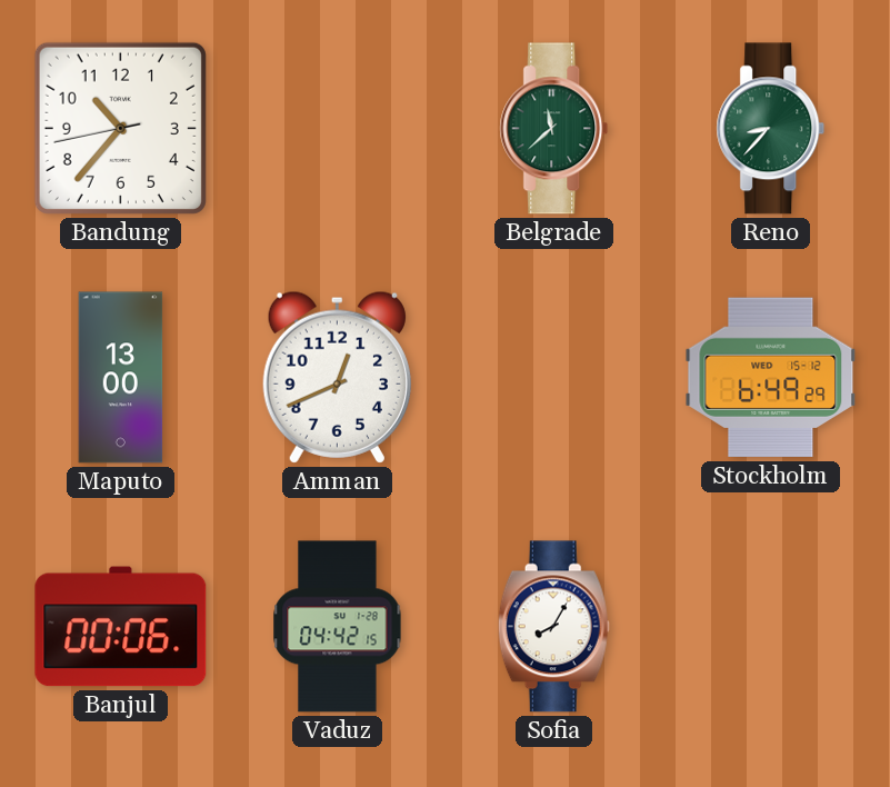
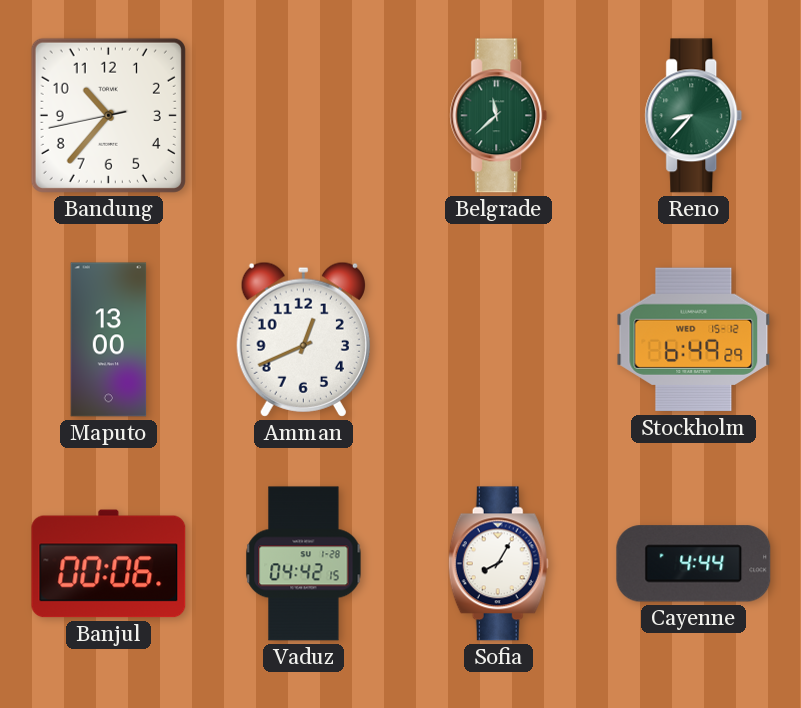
Cayenne: none -> 4:44
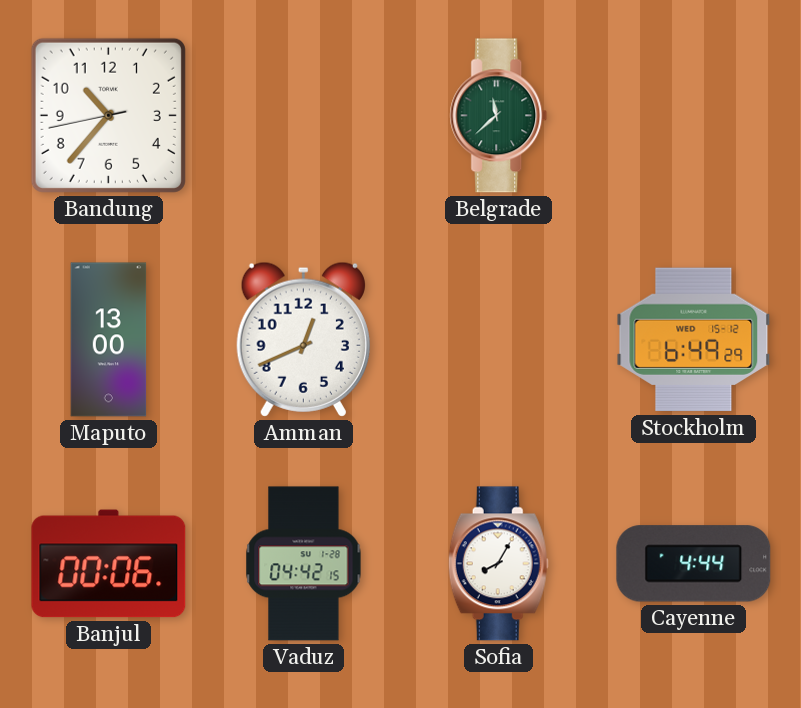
Reno: 8:37 -> none
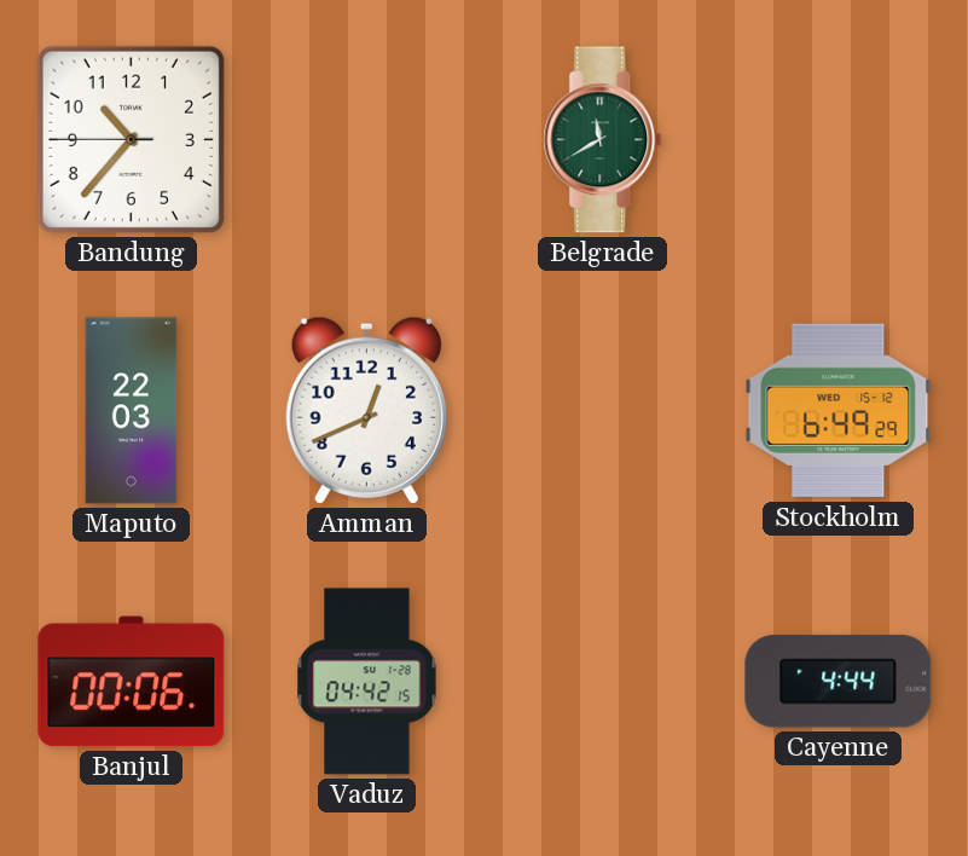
Bandung: 10:36:43 -> 10:36:45
Belgrade: 11:38 -> 11:40
Maputo: 13:00 -> 22:03
Sofia: 8:05 -> none
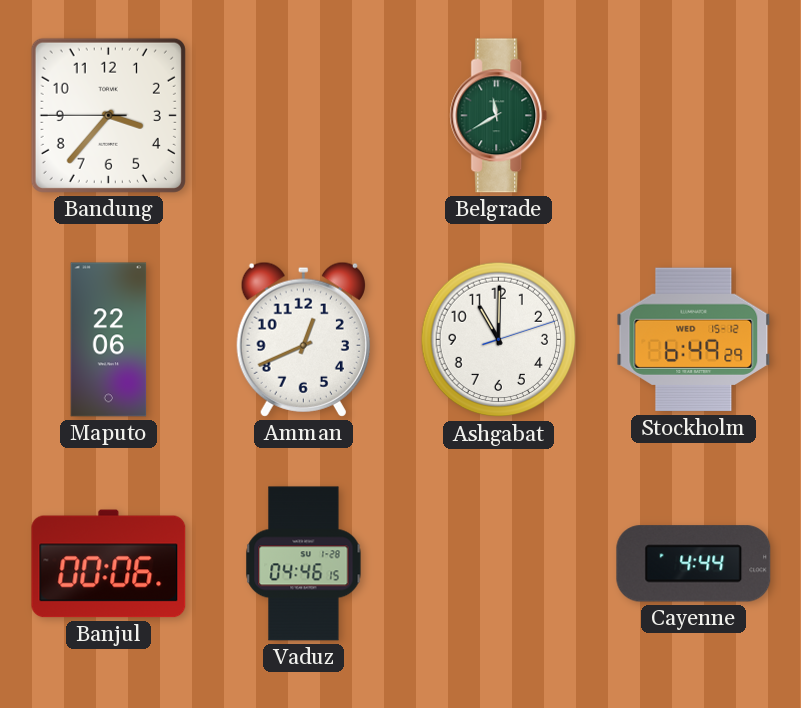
Bandung: 10:36 -> 3:36
Maputo: 22:03 -> 22:06
Ashgabat: none -> 11:00
Vaduz: 04:42 -> 04:46
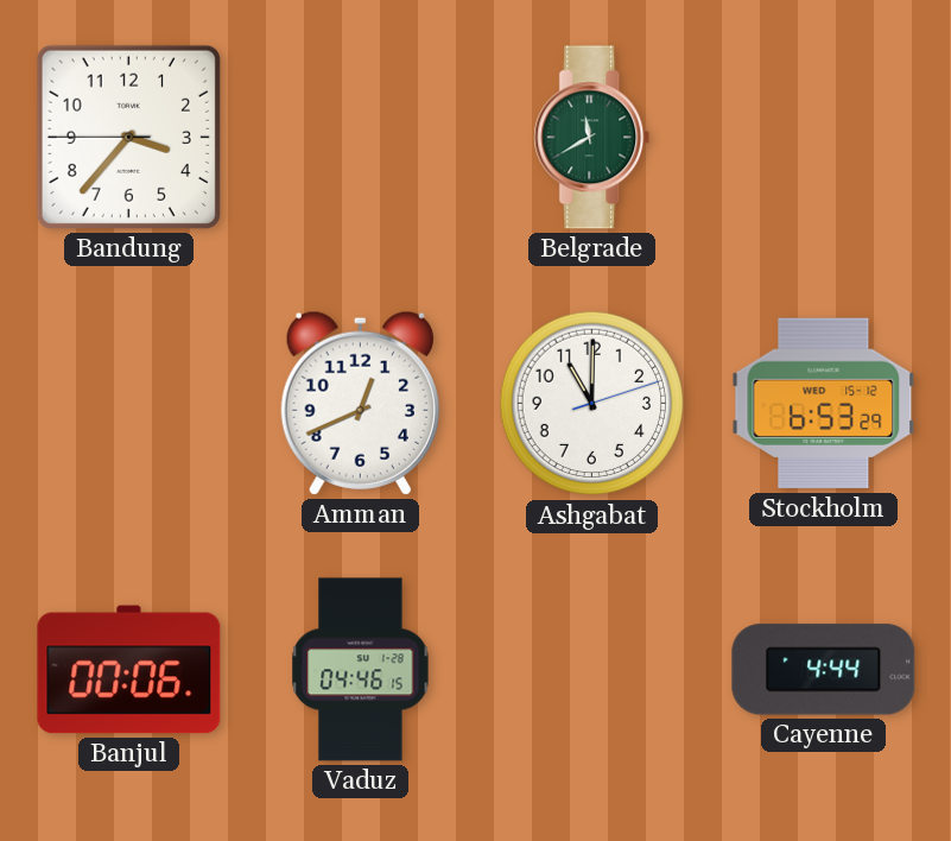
Maputo: 22:06 -> none
Stockholm: 6:49 -> 6:53
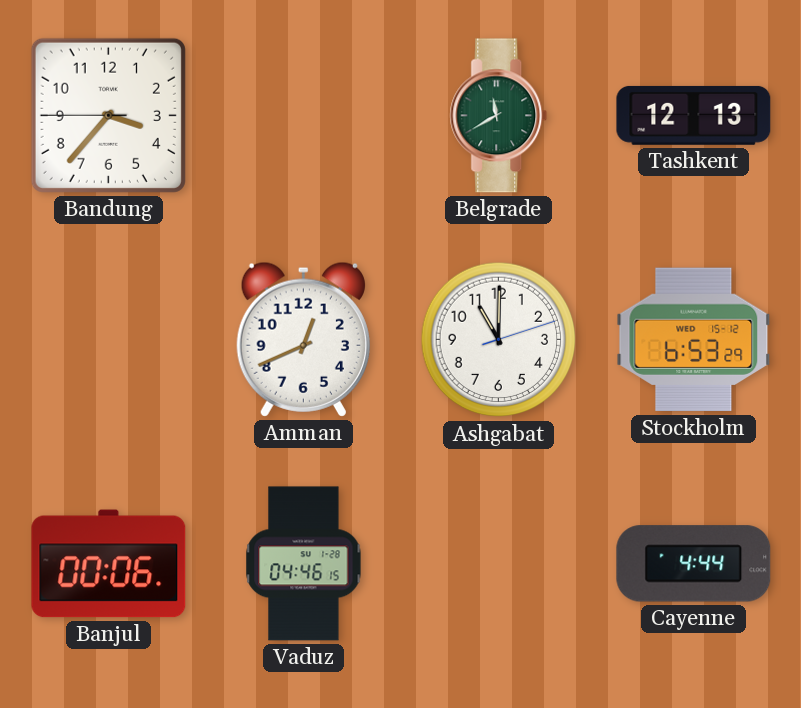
Tashkent: none -> 12:13
